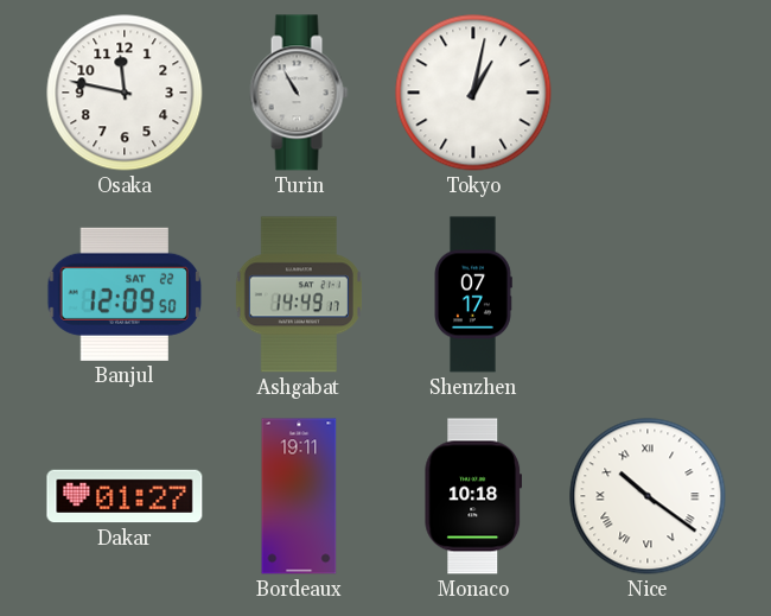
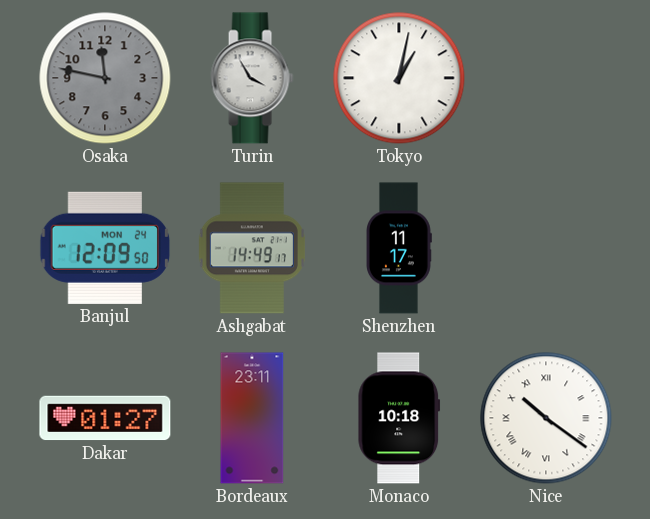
Osaka dial: white -> grey
Turin: 10:55 -> 3:55
Banjul date: SAT 22 -> MON 24
Shenzhen: 07:17 -> 11:17
Bordeaux: 19:11 -> 23:11
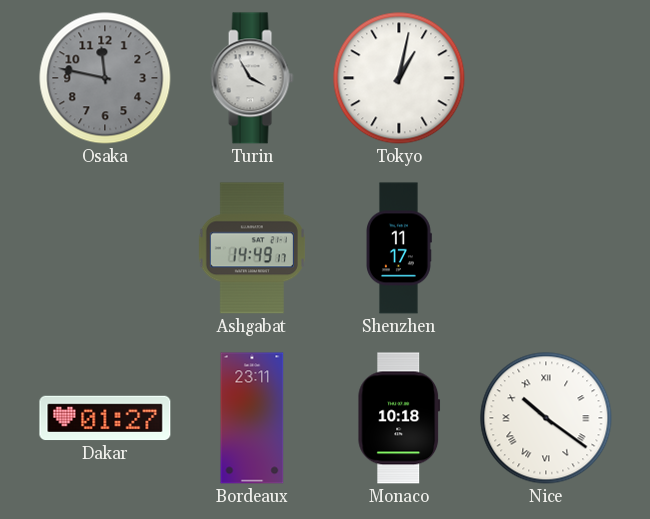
Banjul: 12:09 -> none
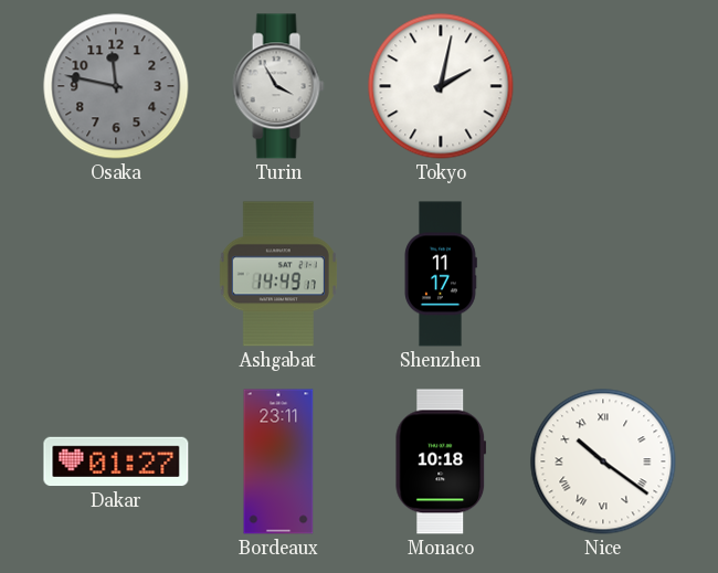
Tokyo: 1:02 -> 2:02
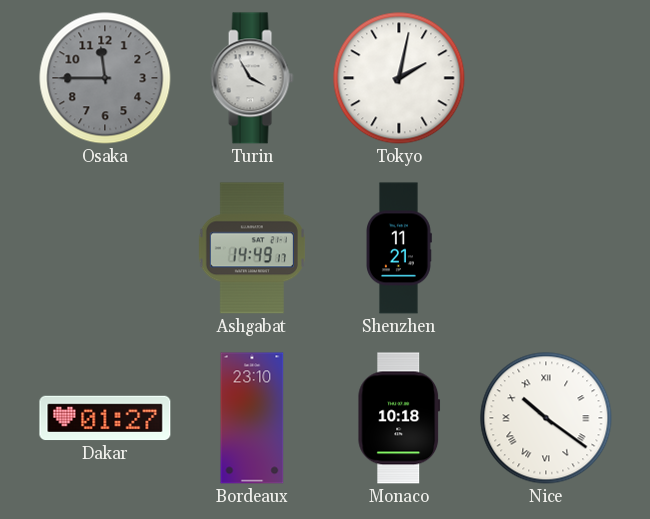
Osaka: 11:47 -> 11:45
Shenzhen: 11:17 -> 11:21
Bordeaux: 23:11 -> 23:10
